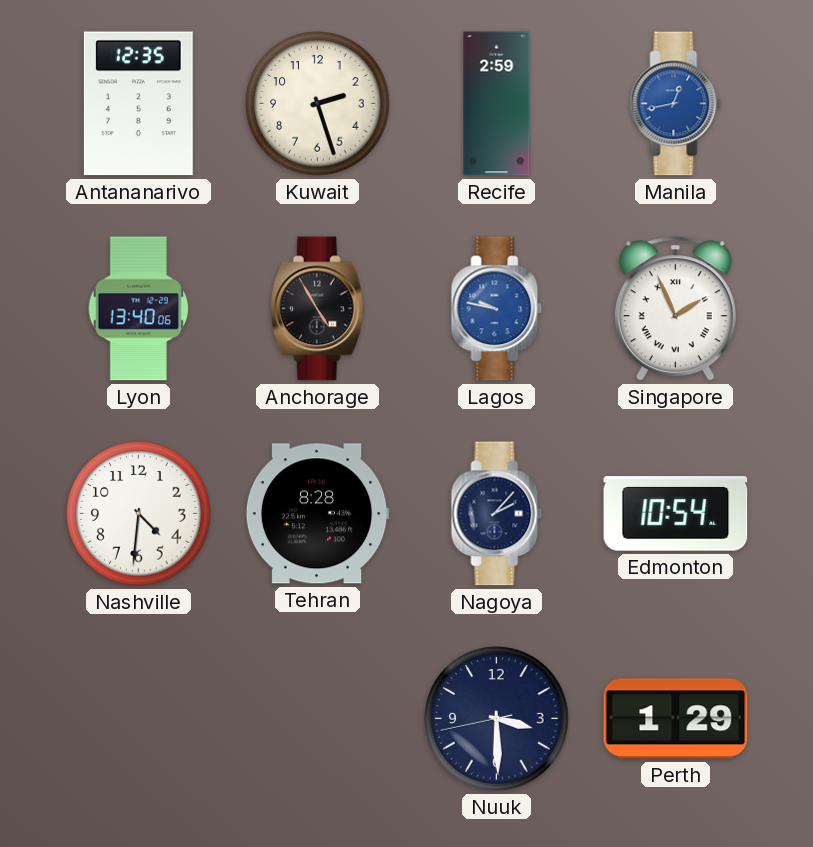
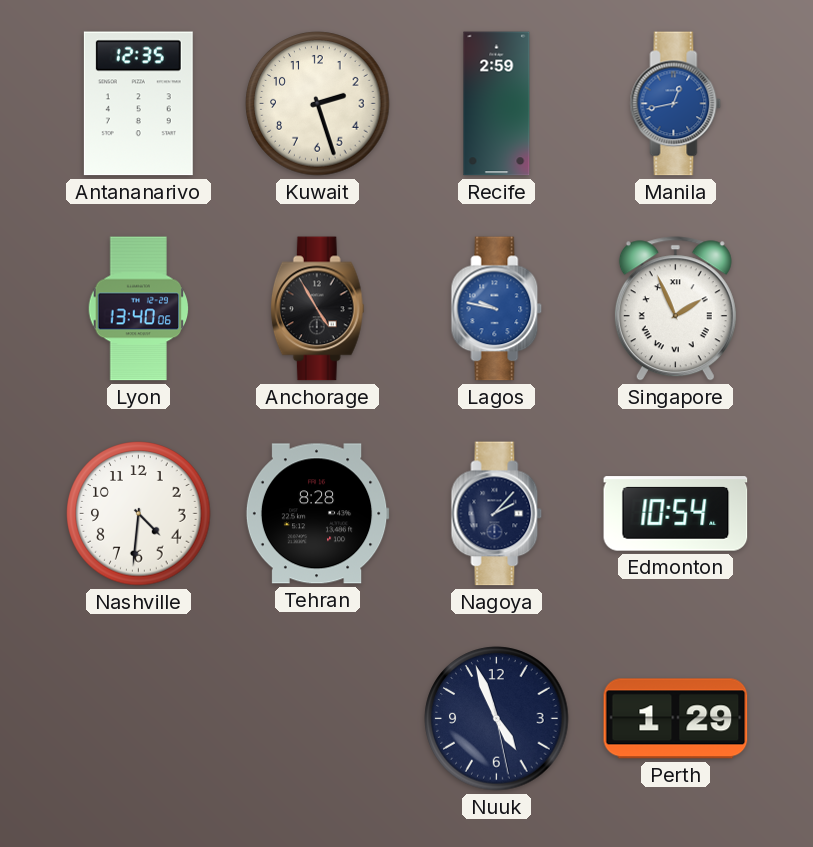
Nuuk: 3:29 -> 4:56
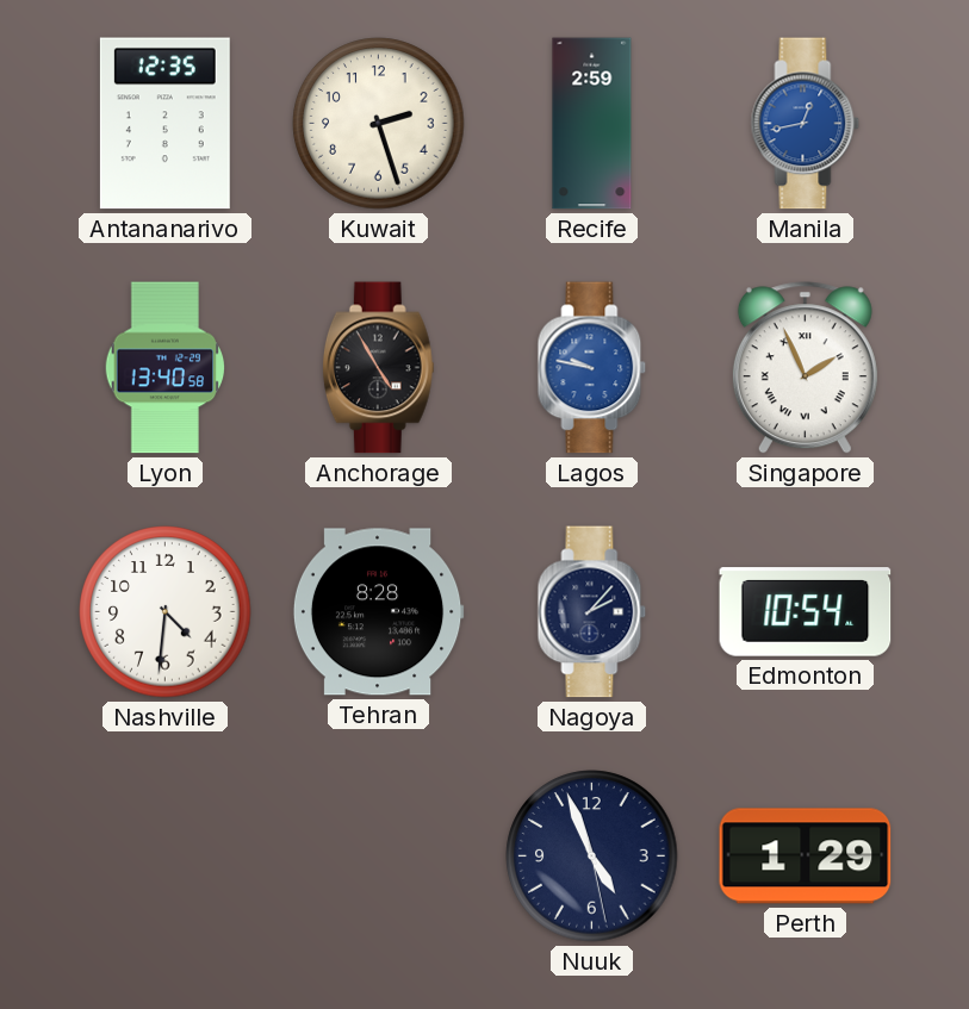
Lyon: 13:40:06 -> 13:40:58
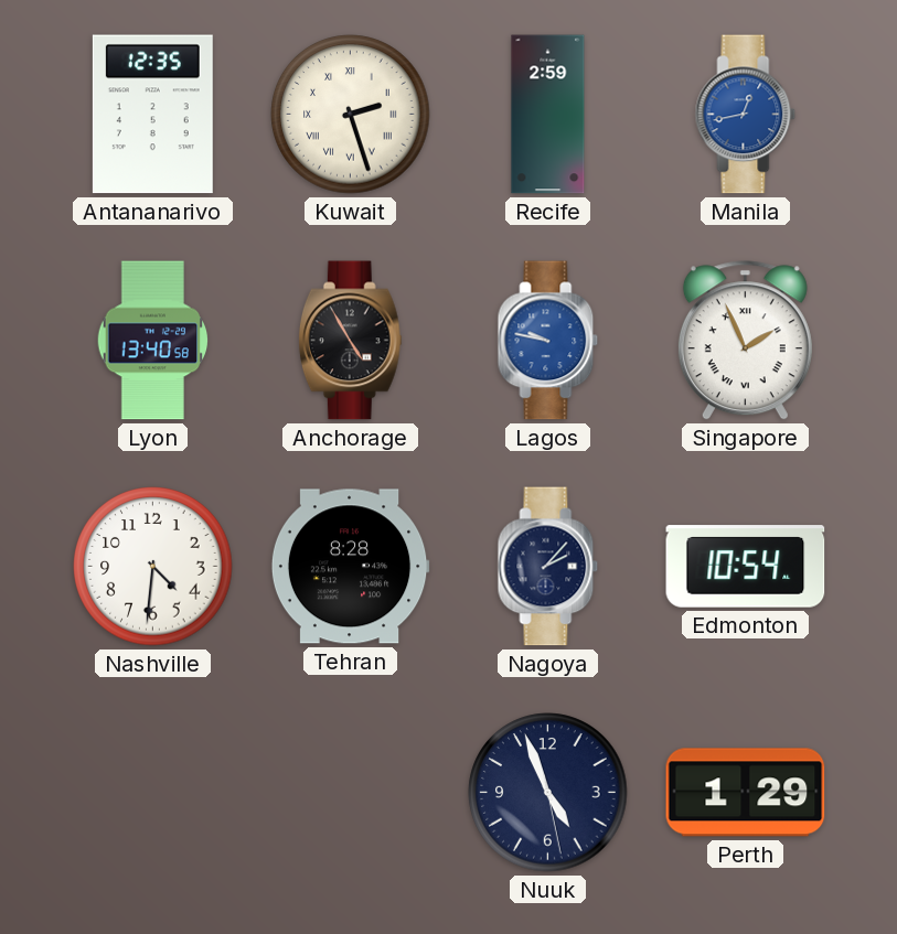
Kuwait numerals: Arabic -> Roman
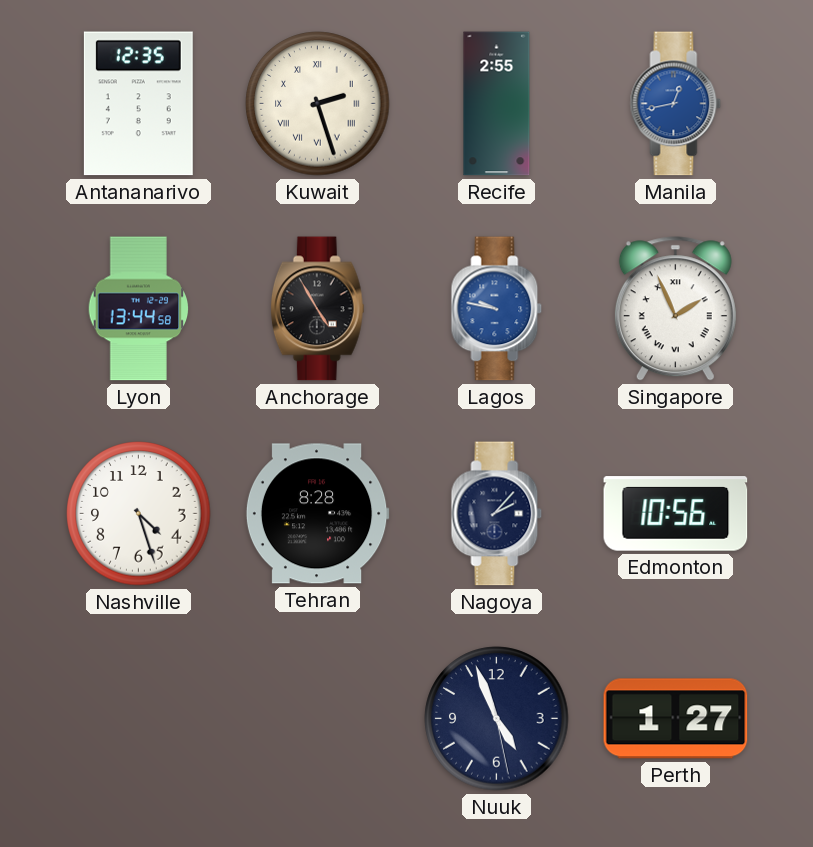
Recife: 2:59 -> 2:55
Lyon: 13:40 -> 13:44
Nashville: 4:31 -> 4:27
Edmonton: 10:54 -> 10:56
Perth: 1:29 -> 1:27
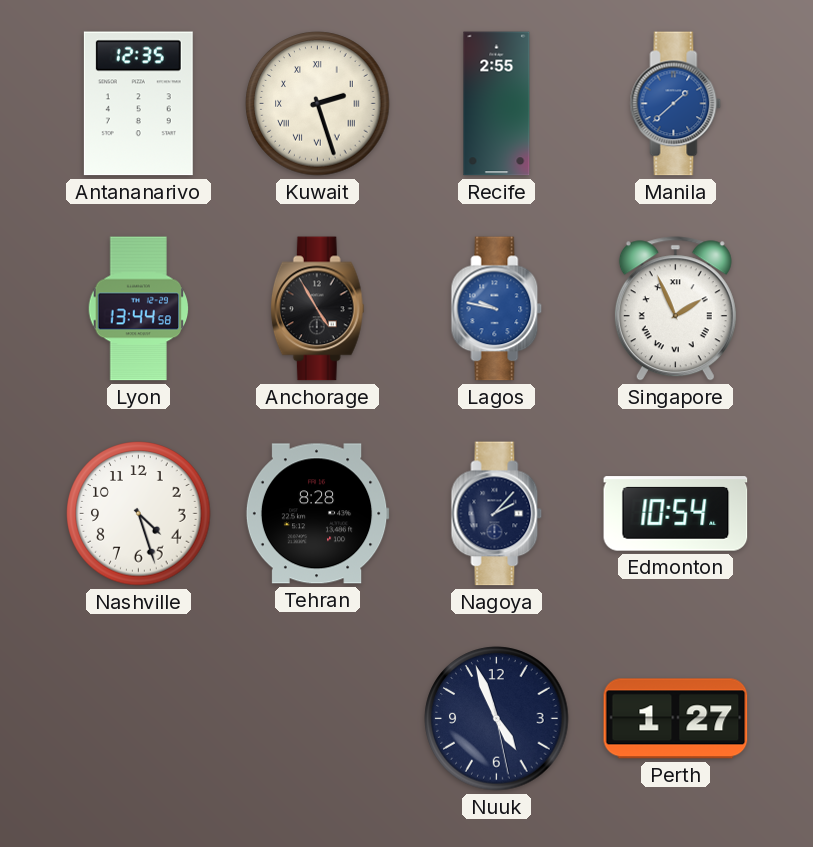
Manila: 12:43 -> 1:38
Edmonton: 10:56 -> 10:54
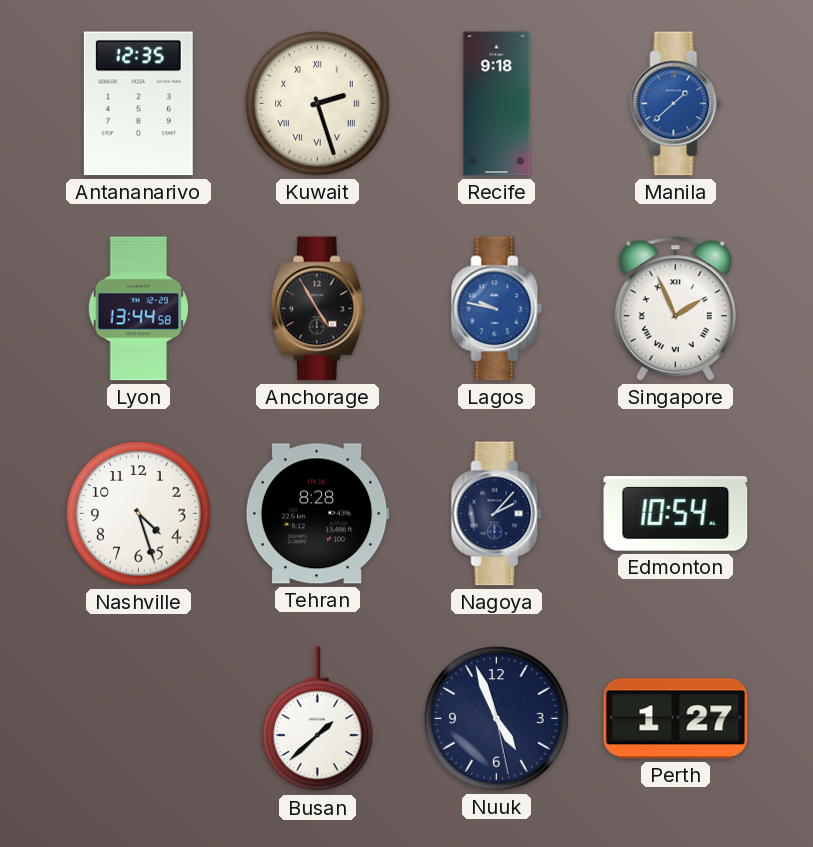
Recife: 2:55 -> 9:18
Busan: none -> 1:38
